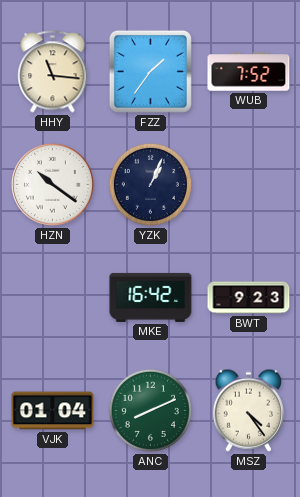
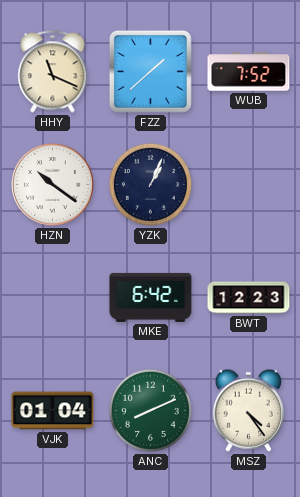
HHY: 11:16 -> 11:19
FZZ: 1:36 -> 1:38
MKE: 16:42 -> 6:42
BWT: 9:23 -> 12:23
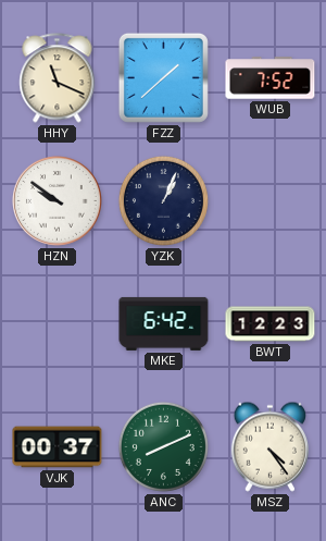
HZN: 10:21 -> 9:51
VJK: 01:04 -> 00:37
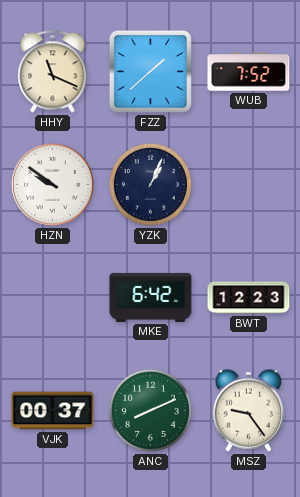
MSZ: 4:24 -> 9:24
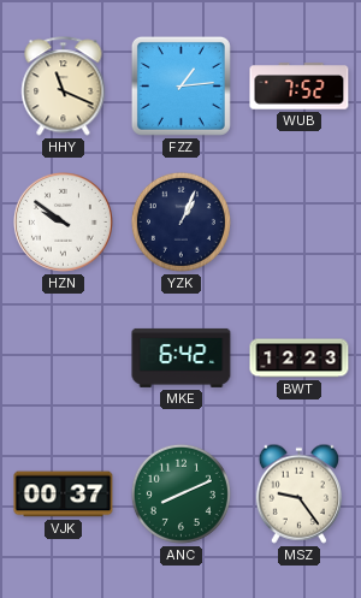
FZZ: 1:38 -> 1:14
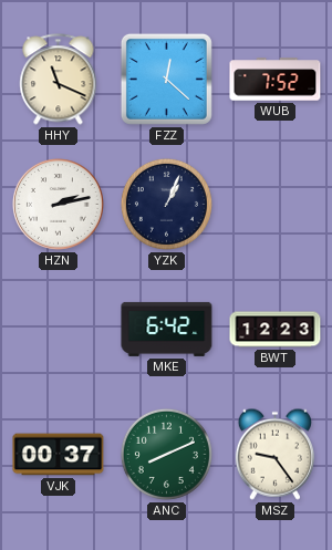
FZZ: 1:14 -> 12:22
HZN: 9:51 -> 2:13
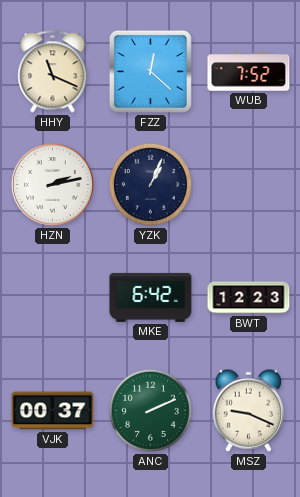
ANC: 8:11 -> 2:11
MSZ: 9:24 -> 9:19
